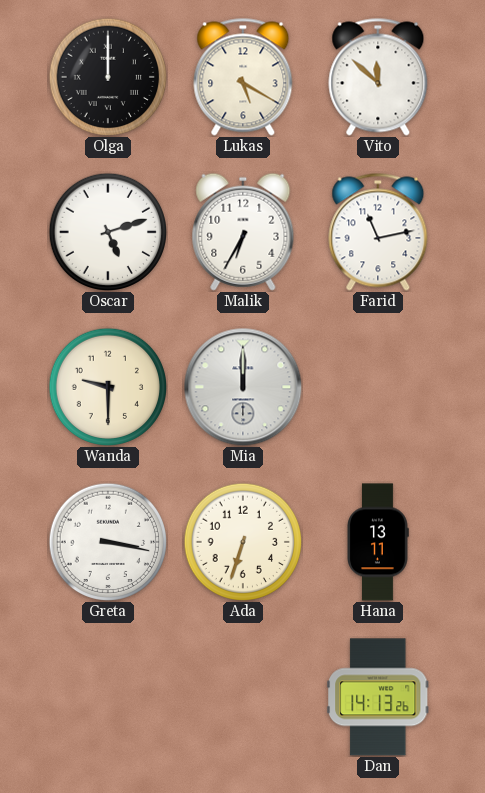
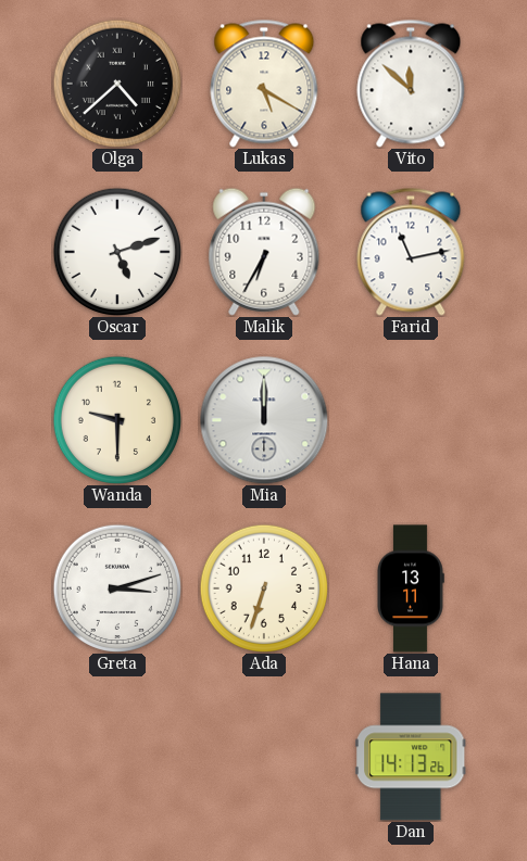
Olga: 12:00 -> 4:38
Greta: 3:17 -> 3:12
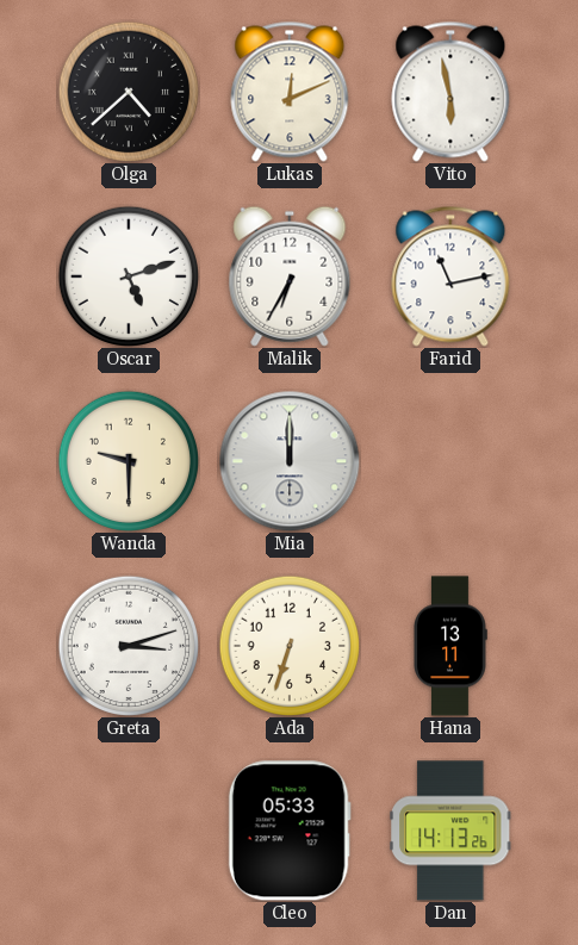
Lukas: 5:20 -> 12:11
Vito: 11:52 -> 5:58
Cleo: none -> 05:33
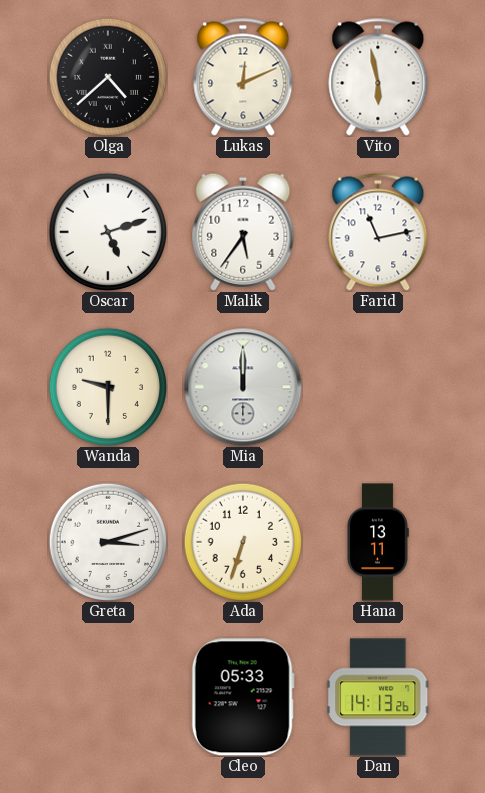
Malik: 6:35 -> 5:36
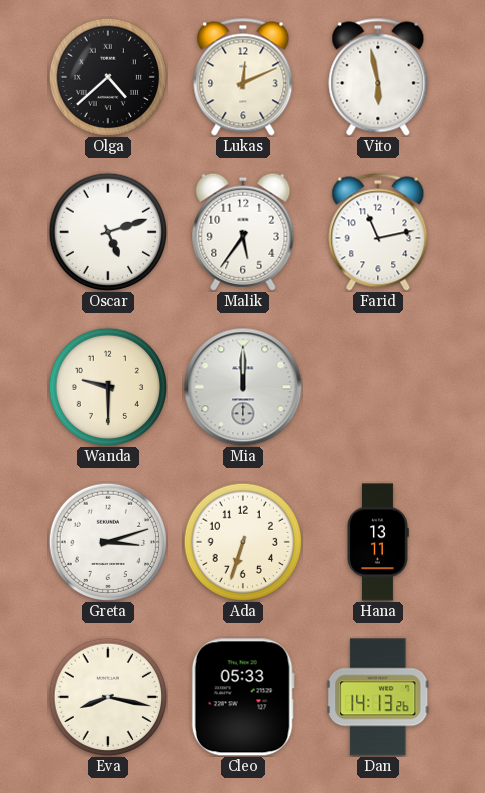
Eva: none -> 8:17
